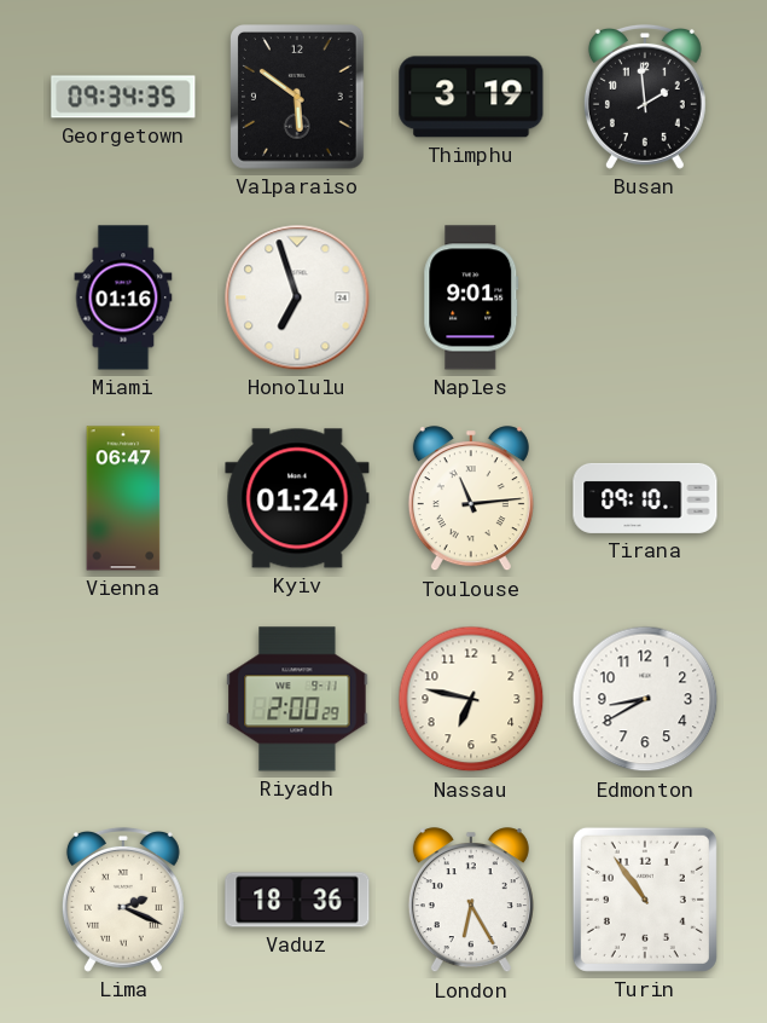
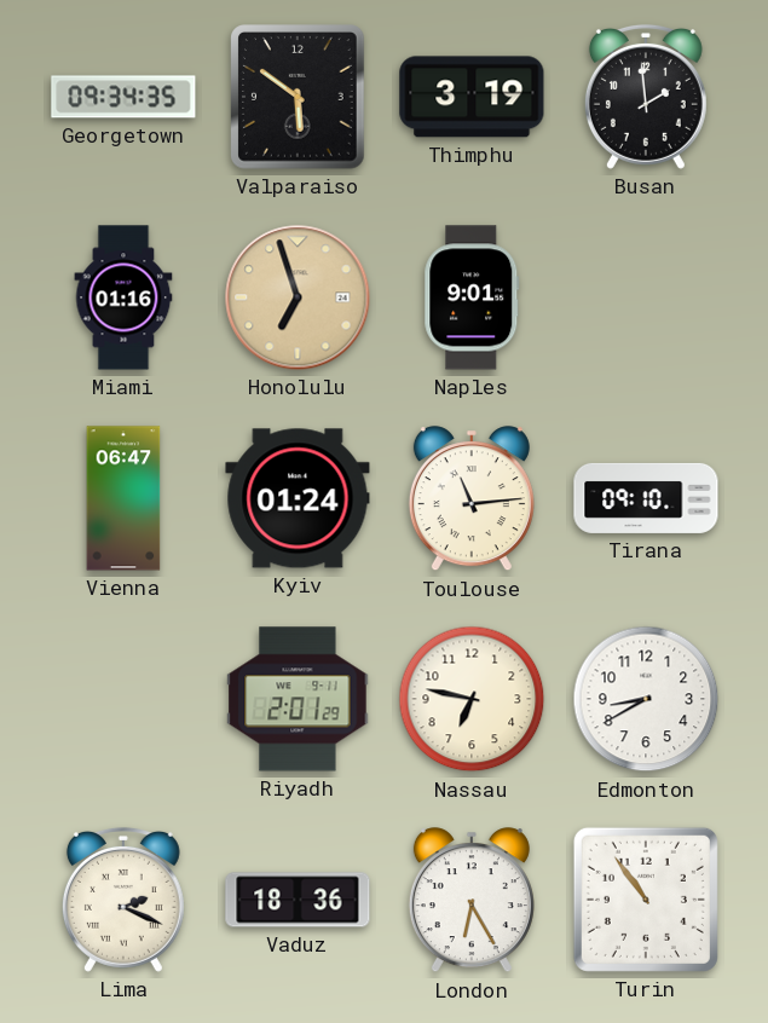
Honolulu dial: white -> champagne
Riyadh: 2:00 -> 2:01
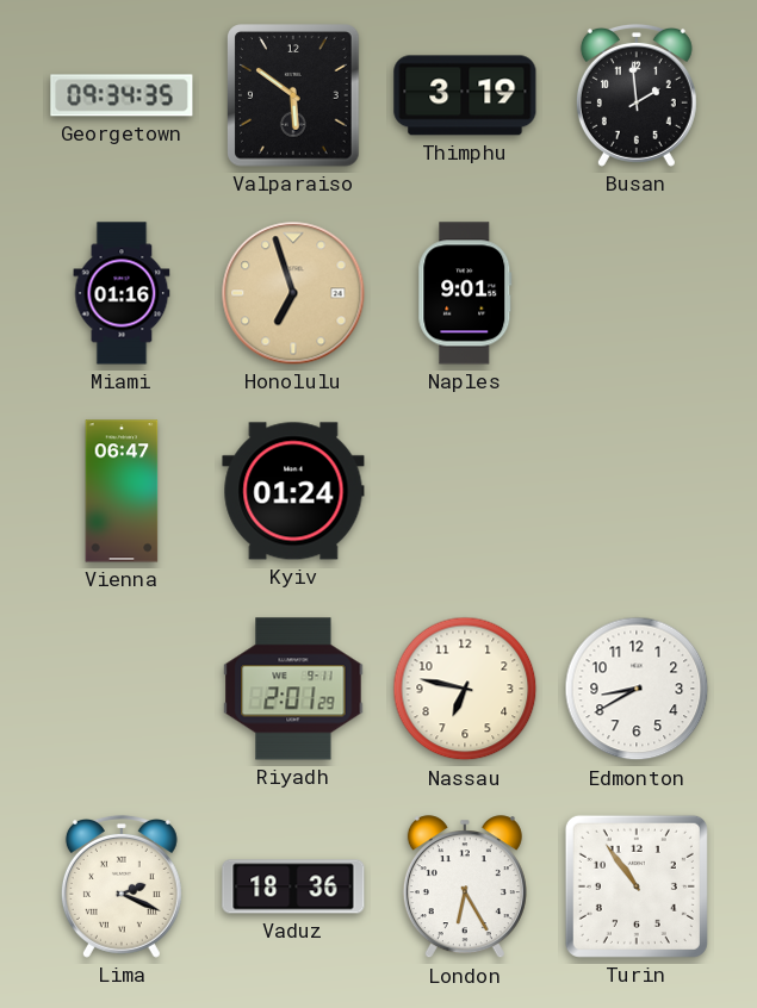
Toulouse: 11:14 -> none
Tirana: 09:10 -> none
